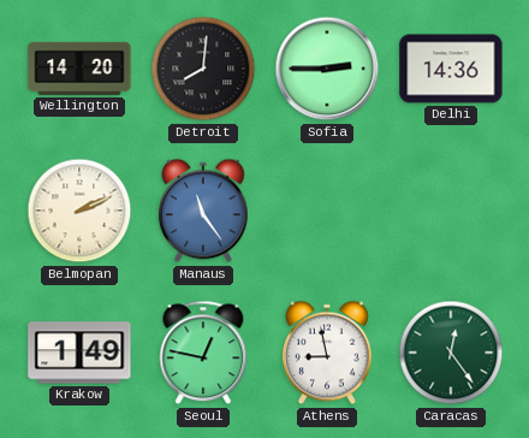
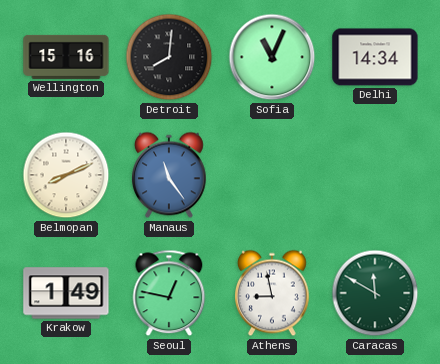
Wellington: 14:20 -> 15:16
Sofia: 2:45 -> 11:04
Delhi: 14:36 -> 14:34
Belmopan: 2:11 -> 8:11
Caracas: 12:24 -> 11:50
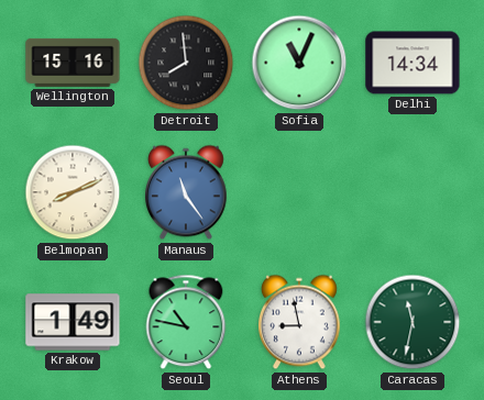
Detroit: 8:01 -> 7:59
Seoul: 12:47 -> 10:47
Caracas: 11:50 -> 11:32
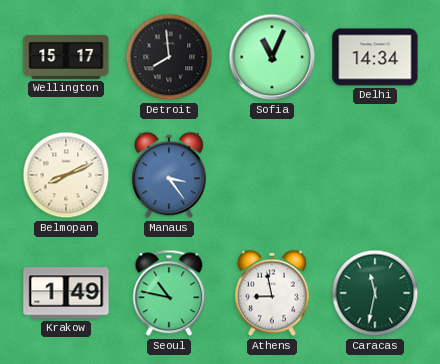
Wellington: 15:16 -> 15:17
Manaus: 11:24 -> 3:24
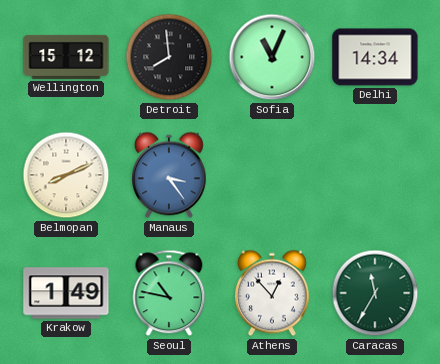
Wellington: 15:17 -> 15:12
Athens: 8:58 -> 12:53
Caracas: 11:32 -> 11:35
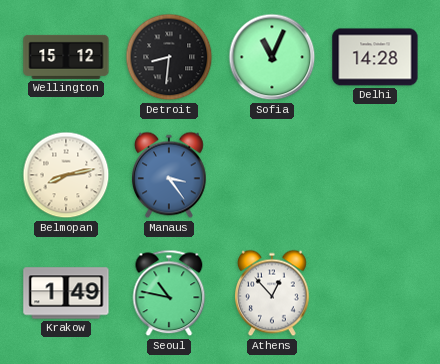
Detroit: 7:59 -> 8:31
Delhi: 14:34 -> 14:28
Belmopan: 8:11 -> 8:13
Caracas: 11:35 -> none
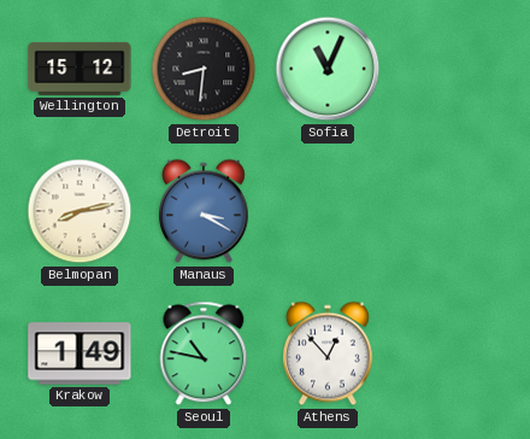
Delhi: 14:28 -> none
Manaus: 3:24 -> 3:20
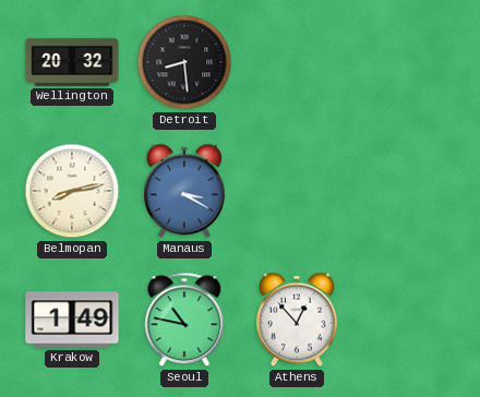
Wellington: 15:12 -> 20:32
Detroit: 8:31 -> 8:29
Sofia: 11:04 -> none
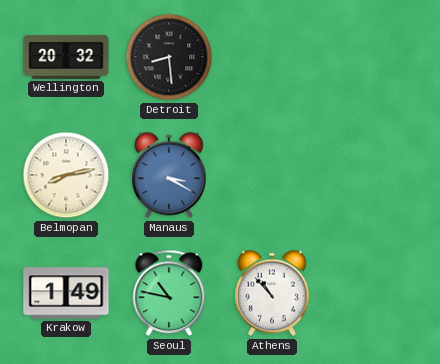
Athens: 12:53 -> 10:53
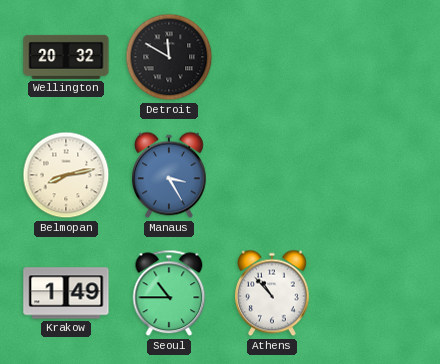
Detroit: 8:29 -> 11:50
Manaus: 3:20 -> 3:25
Seoul: 10:47 -> 10:45
